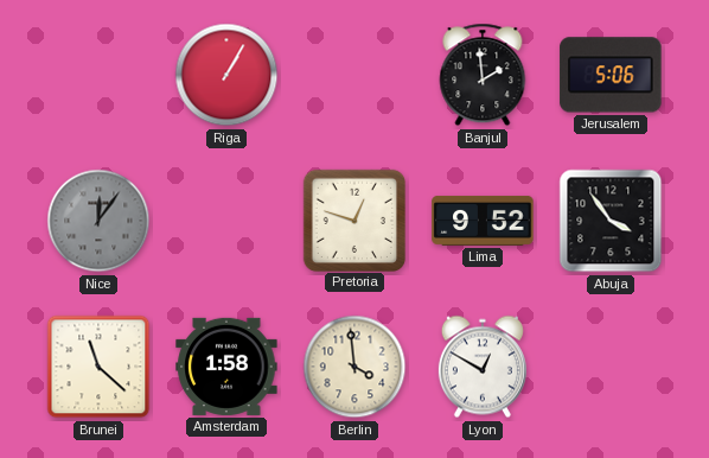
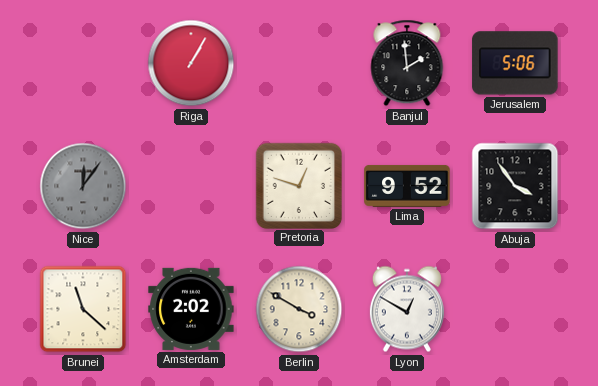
Amsterdam: 1:58 -> 2:02
Berlin: 3:59 -> 3:50
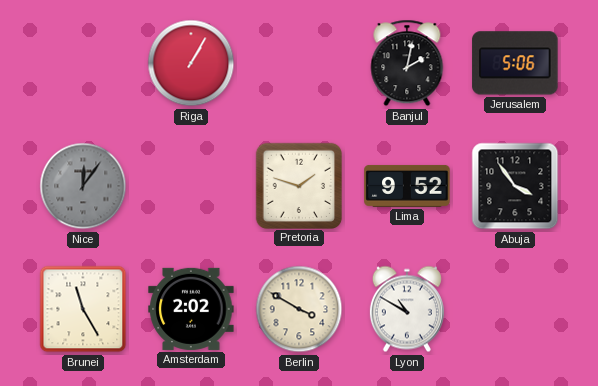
Banjul: 1:59 -> 2:02
Pretoria: 12:48 -> 1:48
Brunei: 11:22 -> 11:25
Lyon: 12:50 -> 10:50
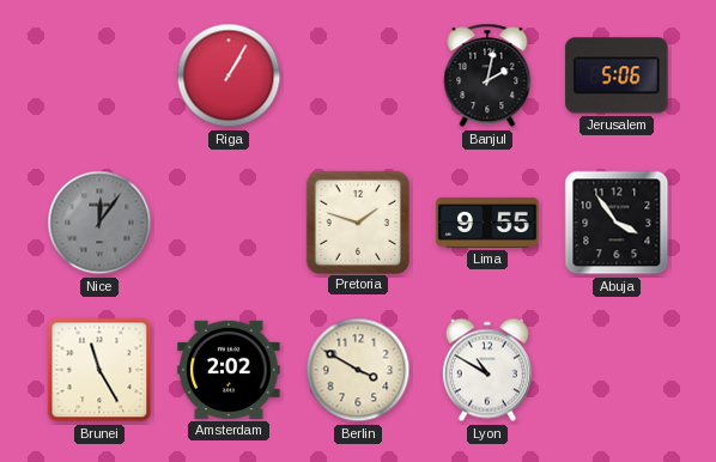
Lima: 9:52 -> 9:55
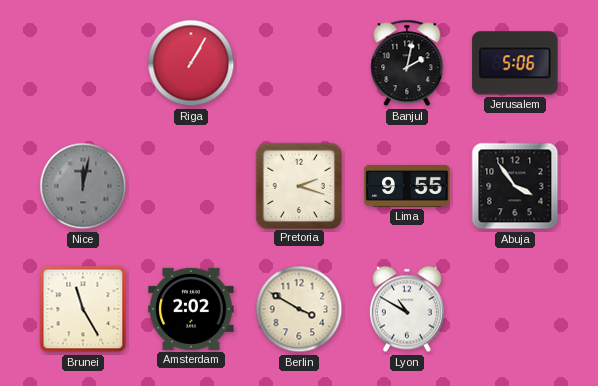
Nice: 12:06 -> 12:02
Pretoria: 1:48 -> 2:18
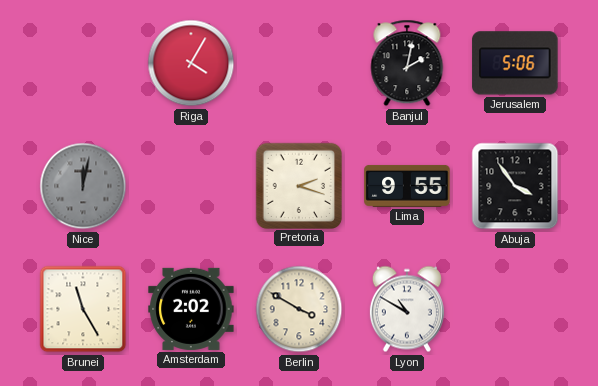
Riga: 1:05 -> 4:05
